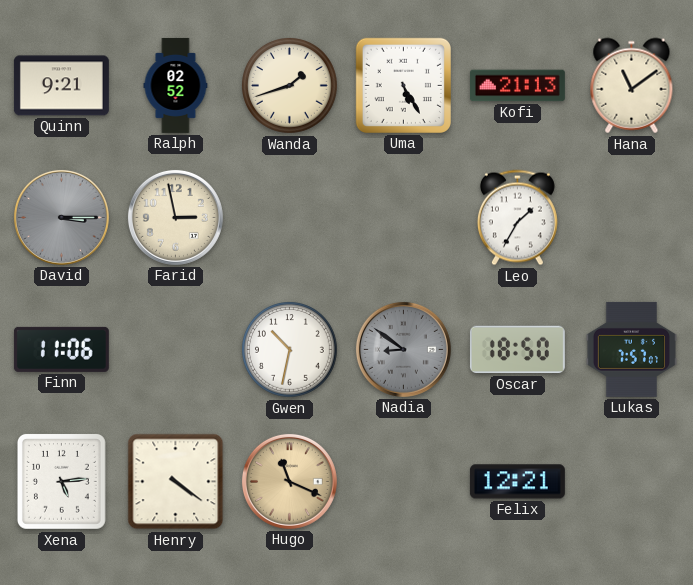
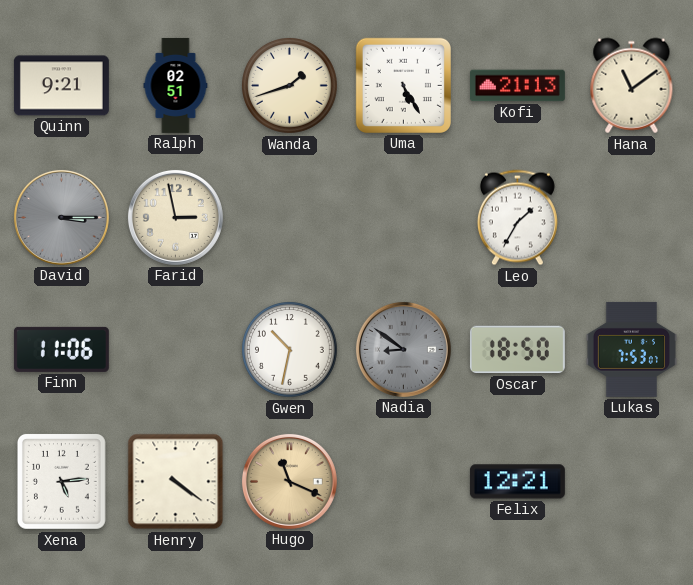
Ralph: 02:52 -> 02:51
Lukas: 7:57 -> 7:53
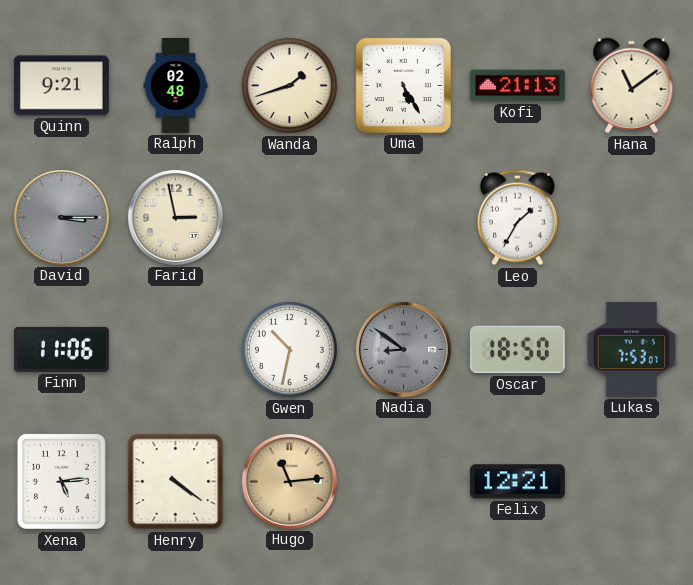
Ralph: 02:51 -> 02:48
Hugo: 11:19 -> 11:14
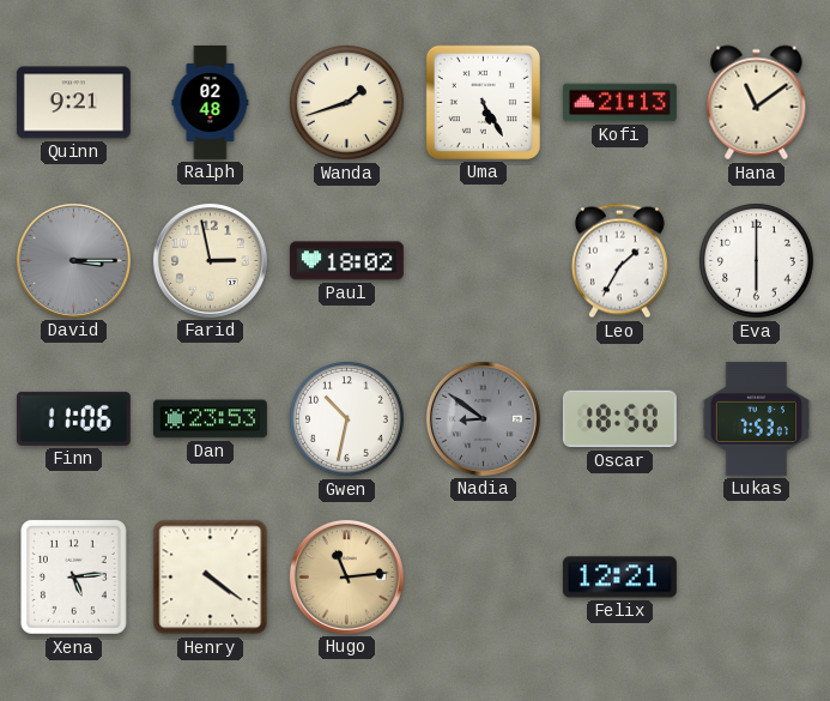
Paul: none -> 18:02
Eva: none -> 6:00
Dan: none -> 23:53
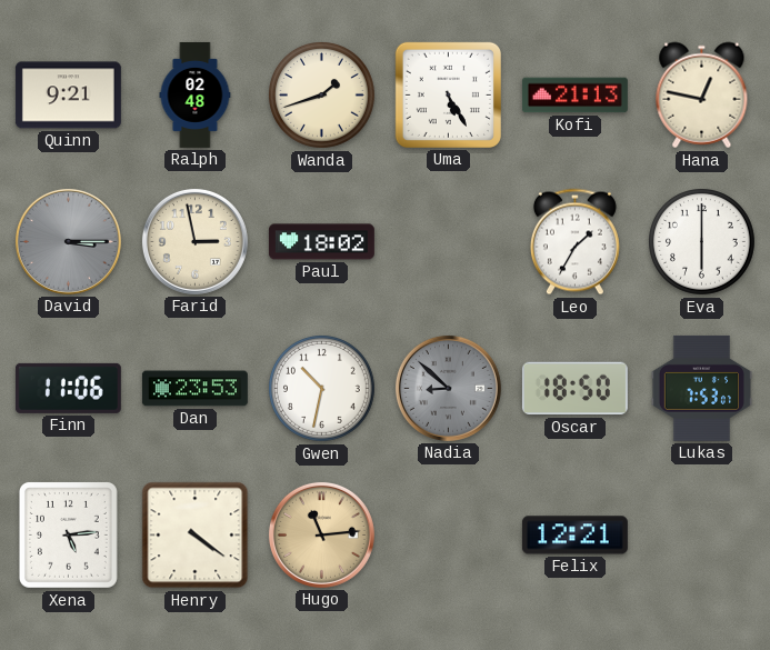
Hana: 11:09 -> 12:47
Nadia: 8:51 -> 8:52
